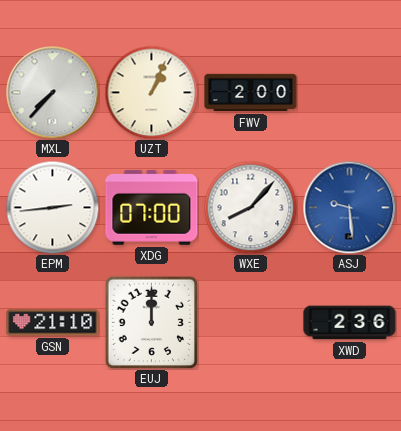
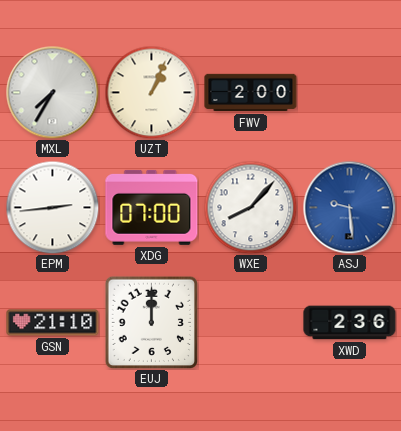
MXL: 7:37 -> 7:35
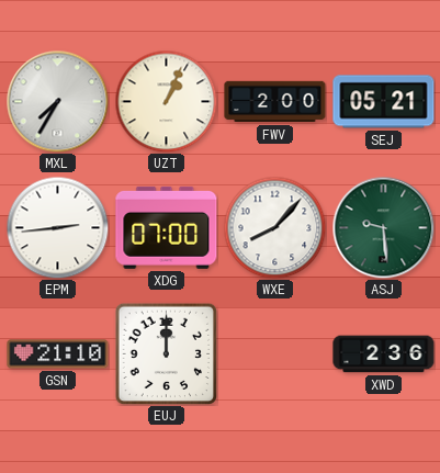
SEJ: none -> 05:21
ASJ dial: blue -> green
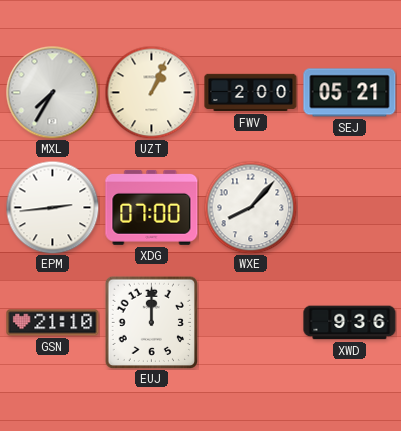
ASJ: 9:29 -> none
XWD: 2:36 -> 9:36
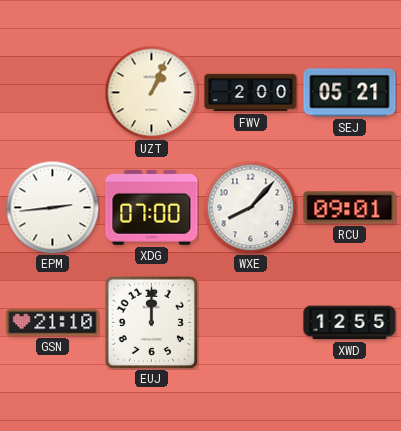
MXL: 7:35 -> none
RCU: none -> 09:01
XWD: 9:36 -> 12:55
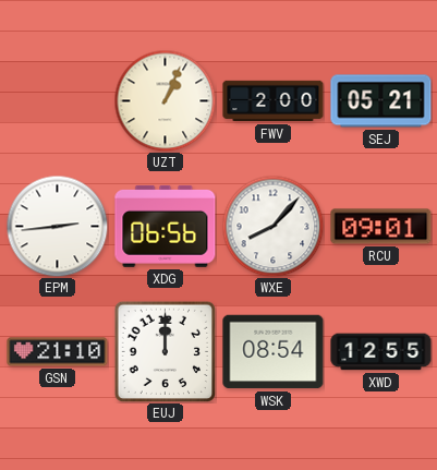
XDG: 07:00 -> 06:56
WSK: none -> 08:54
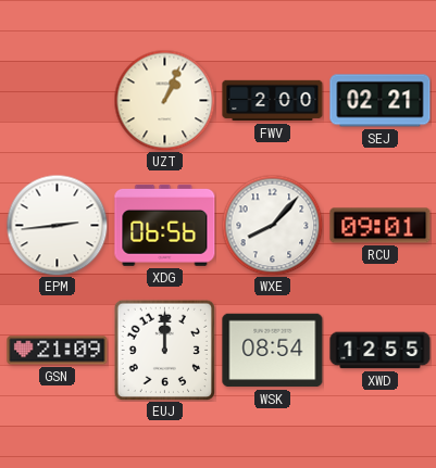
SEJ: 05:21 -> 02:21
GSN: 21:10 -> 21:09
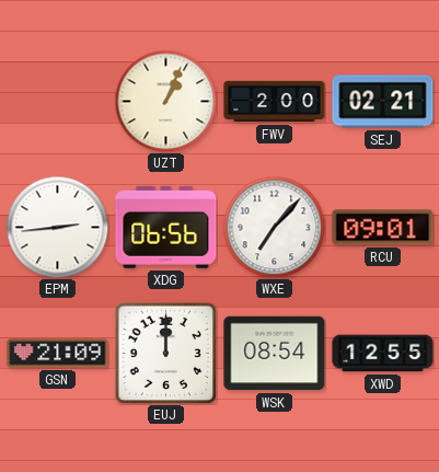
WXE: 8:07 -> 7:07
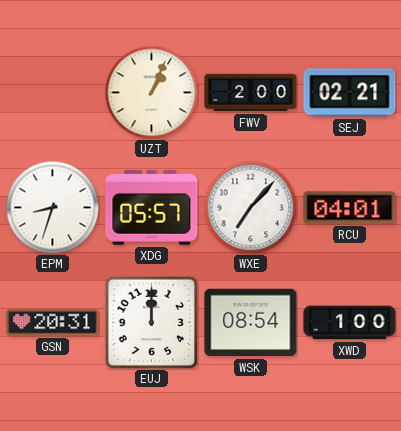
EPM: 2:44 -> 8:33
XDG: 06:56 -> 05:57
RCU: 09:01 -> 04:01
GSN: 21:09 -> 20:31
XWD: 12:55 -> 1:00
